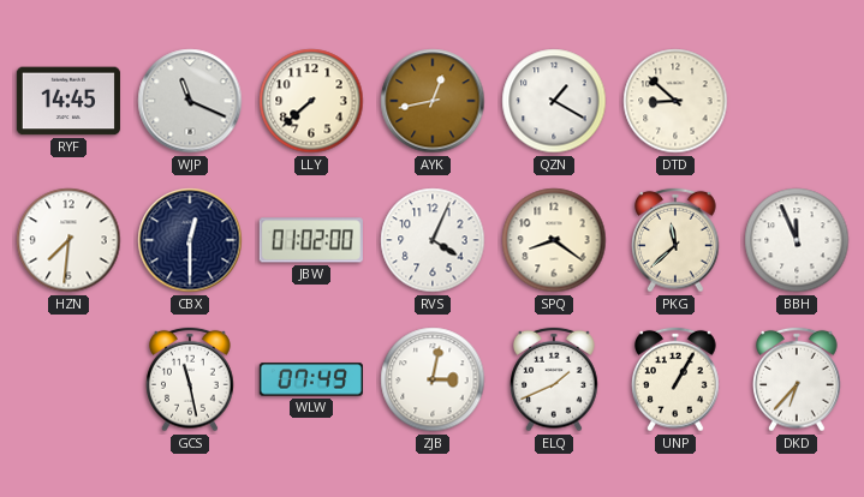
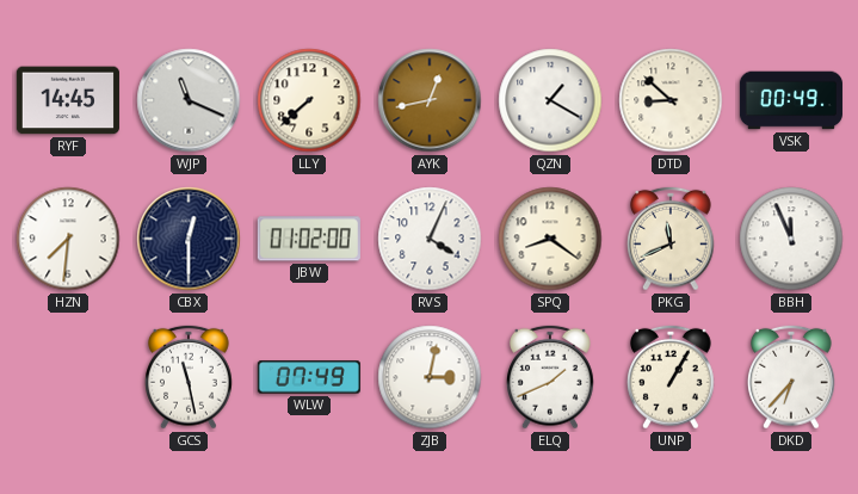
VSK: none -> 00:49
PKG: 11:38 -> 11:41
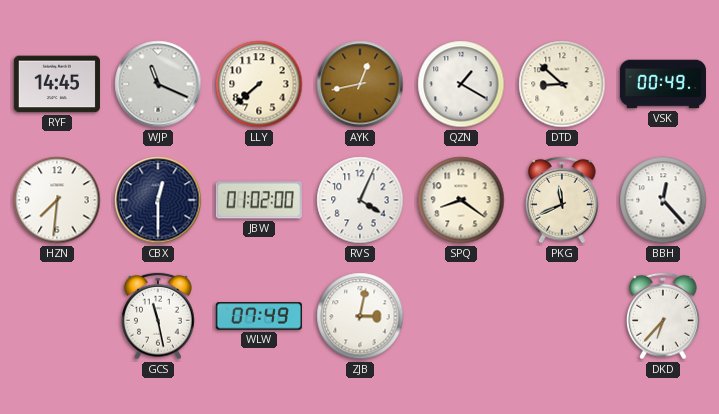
BBH: 11:56 -> 12:23
ELQ: 1:41 -> none
UNP: 1:05 -> none
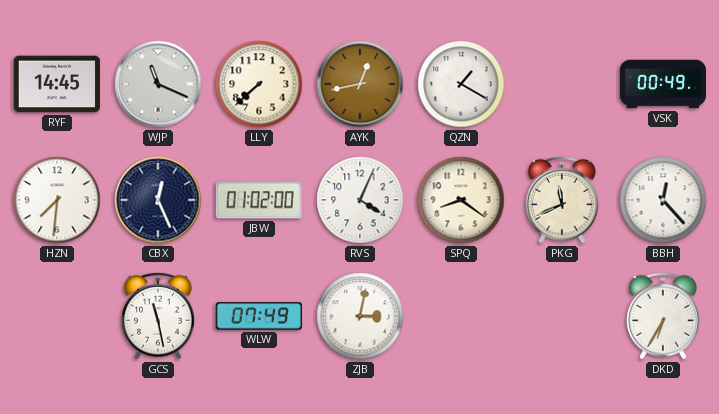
DTD: 8:52 -> none
CBX: 12:30 -> 12:26
DKD: 6:37 -> 6:35
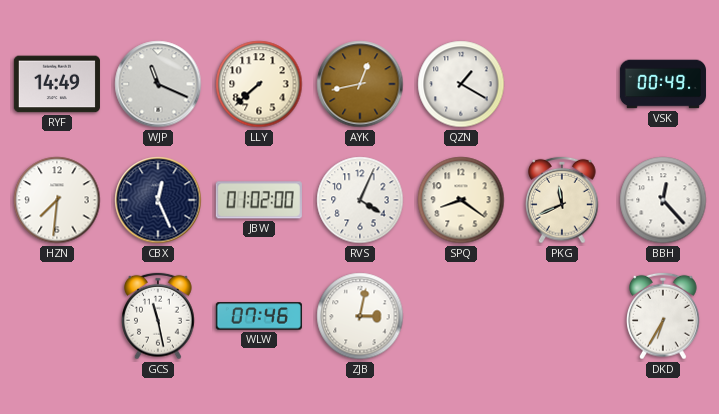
RYF: 14:45 -> 14:49
WLW: 07:49 -> 07:46
